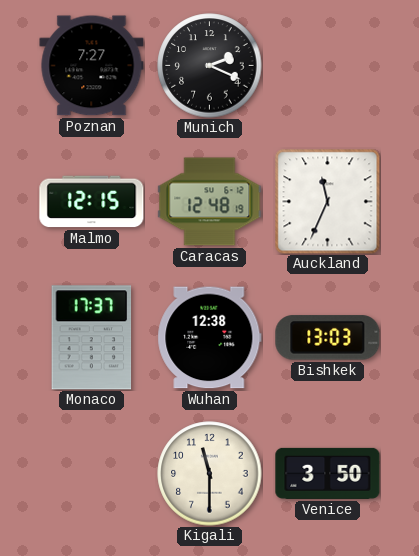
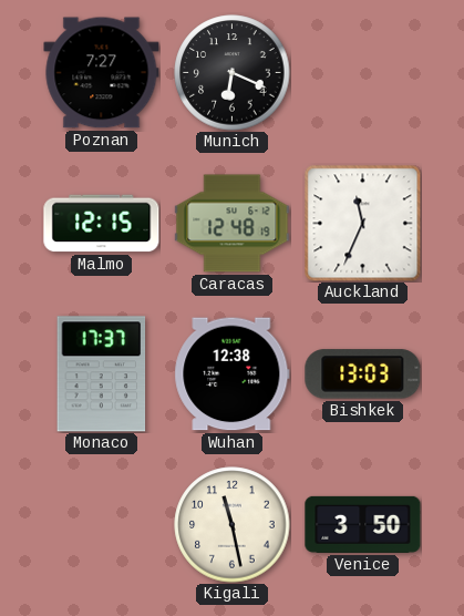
Munich: 2:19 -> 6:19
Kigali: 11:30 -> 11:28
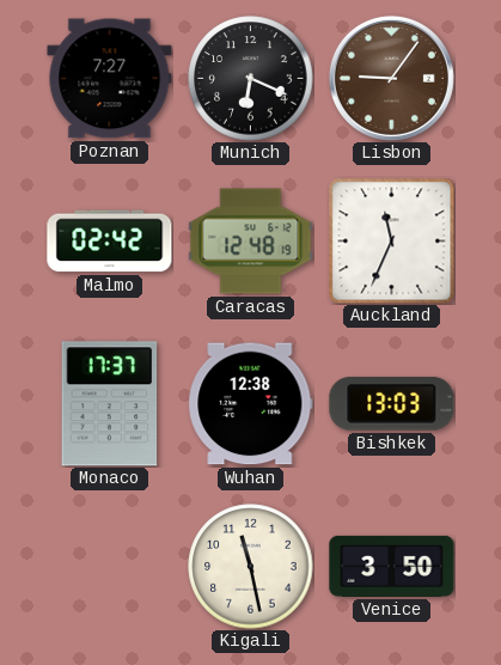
Lisbon: none -> 9:06
Malmo: 12:15 -> 02:42
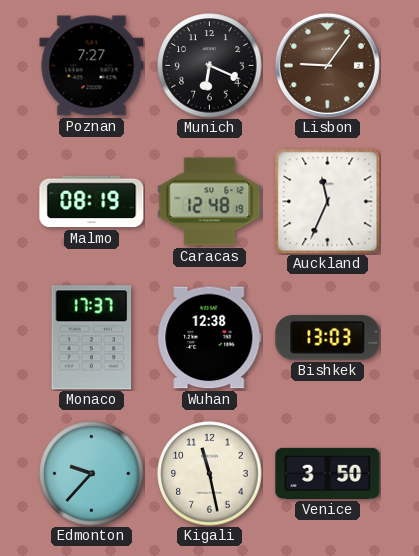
Malmo: 02:42 -> 08:19
Edmonton: none -> 9:37
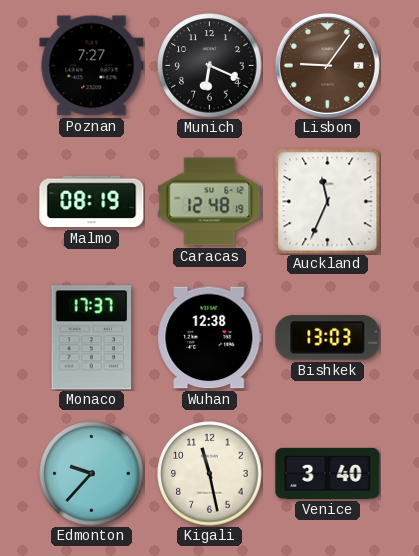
Venice: 3:50 -> 3:40
